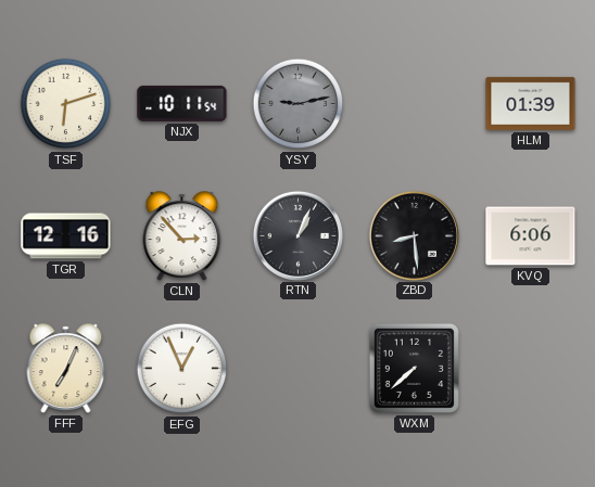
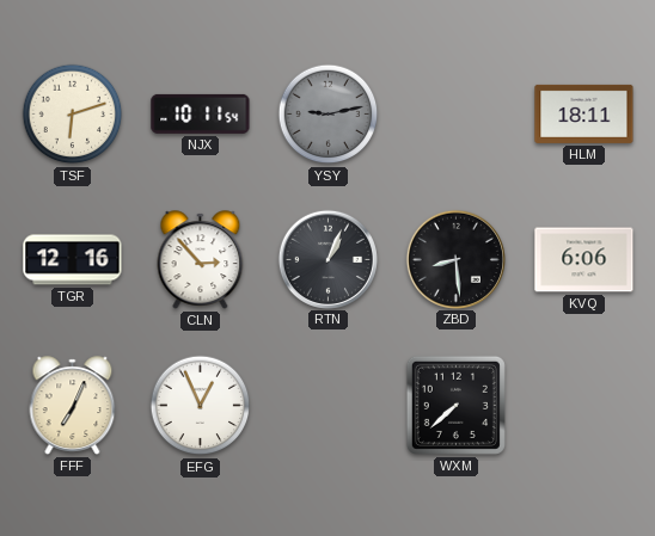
HLM: 01:39 -> 18:11
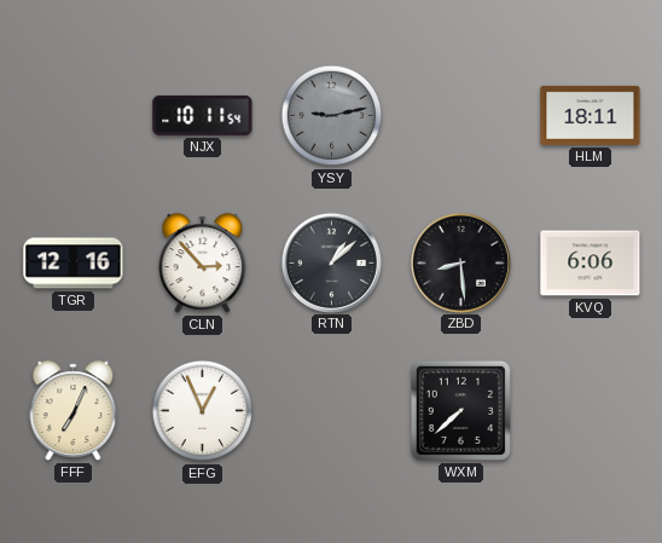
TSF: 6:12 -> none
RTN: 1:04 -> 1:08
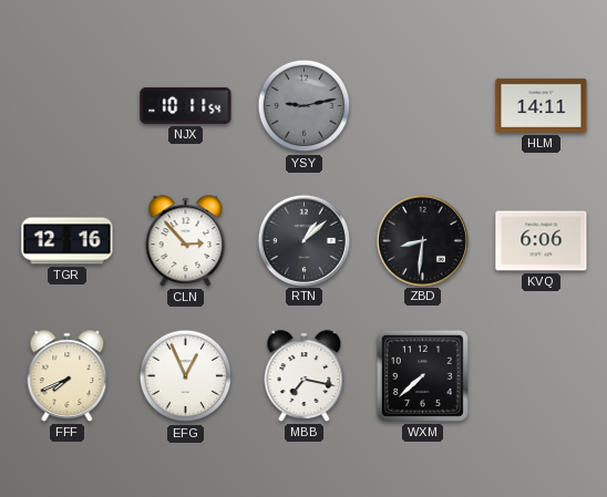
HLM: 18:11 -> 14:11
ZBD: 8:29 -> 8:31
FFF: 7:04 -> 7:41
MBB: none -> 7:17
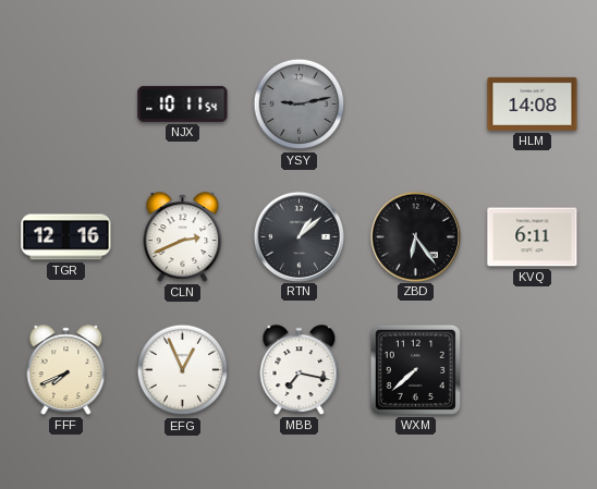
HLM: 14:11 -> 14:08
CLN: 2:53 -> 2:41
ZBD: 8:31 -> 6:24
KVQ: 6:06 -> 6:11
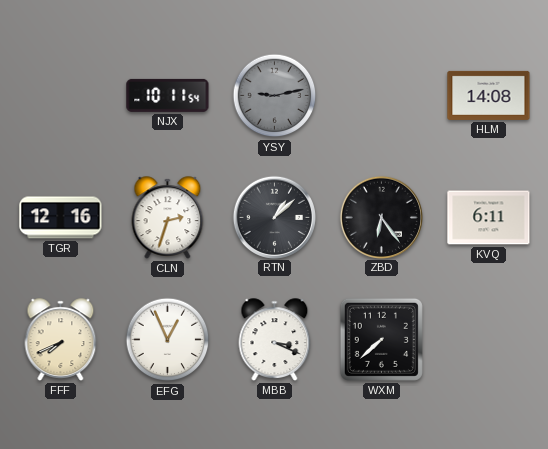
CLN: 2:41 -> 2:33
MBB: 7:17 -> 3:19
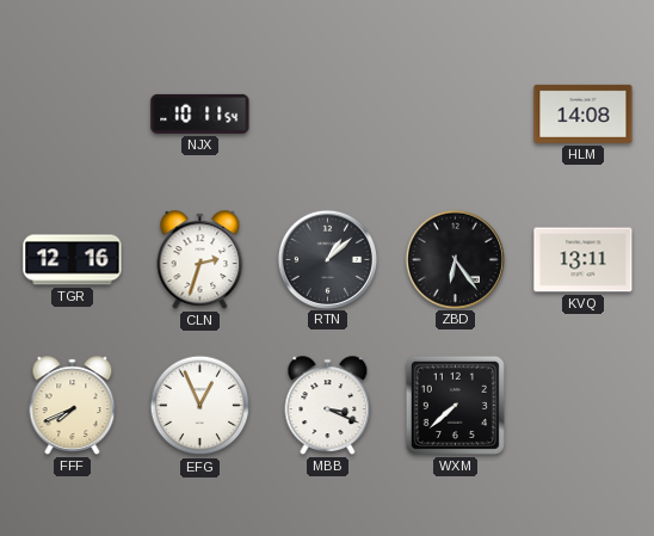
YSY: 9:13 -> none
KVQ: 6:11 -> 13:11
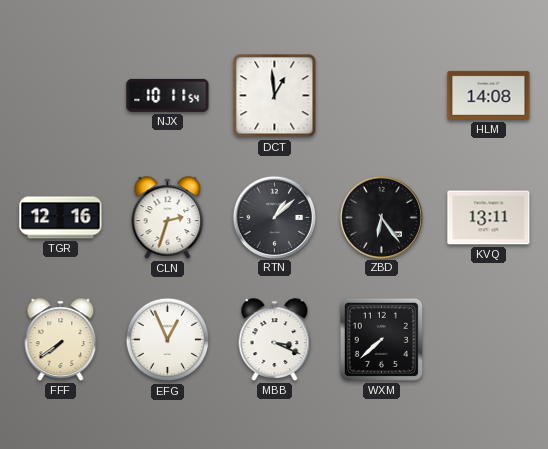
DCT: none -> 12:59
FFF: 7:41 -> 7:39
